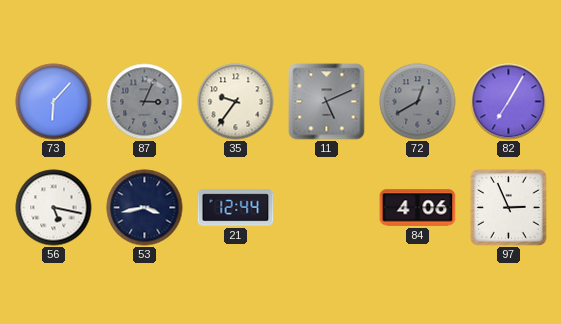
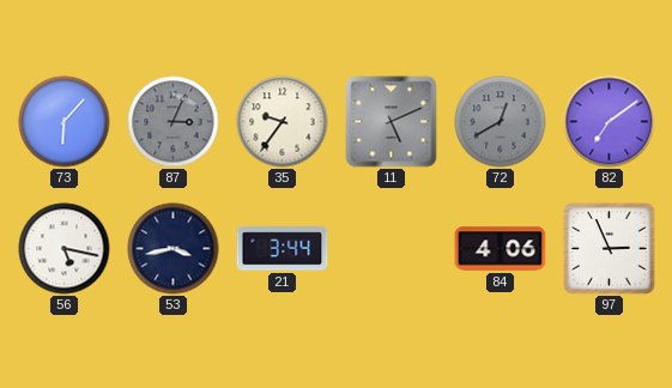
82: 7:05 -> 7:09
21: 12:44 -> 3:44
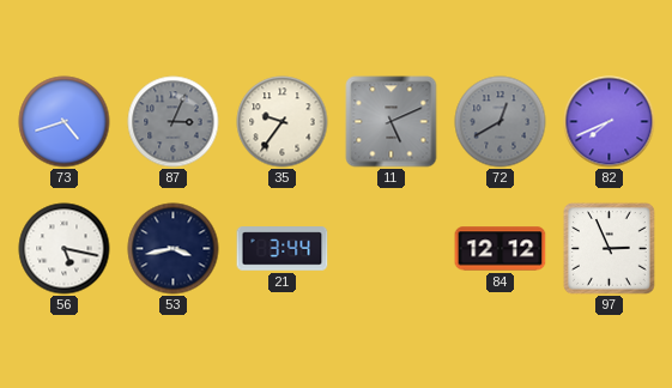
73: 6:07 -> 4:42
82: 7:09 -> 7:41
84: 4:06 -> 12:12
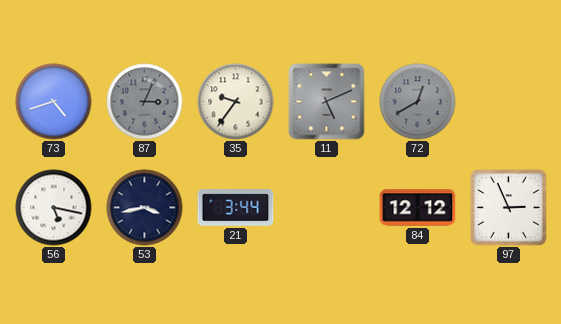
82: 7:41 -> none
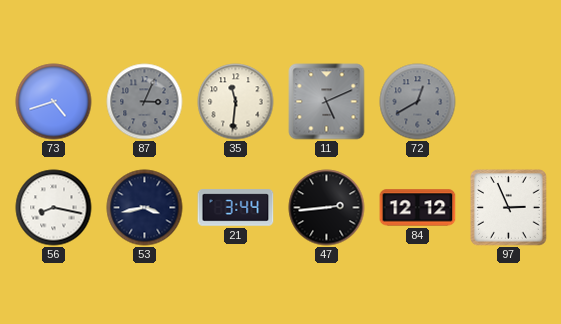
35: 9:36 -> 11:31
56: 5:17 -> 8:17
47: none -> 2:44
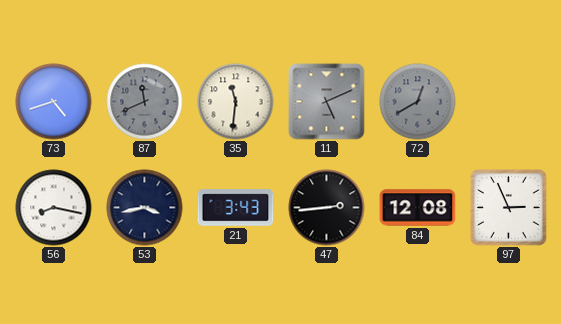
87: 3:04 -> 11:41
21: 3:44 -> 3:43
84: 12:12 -> 12:08
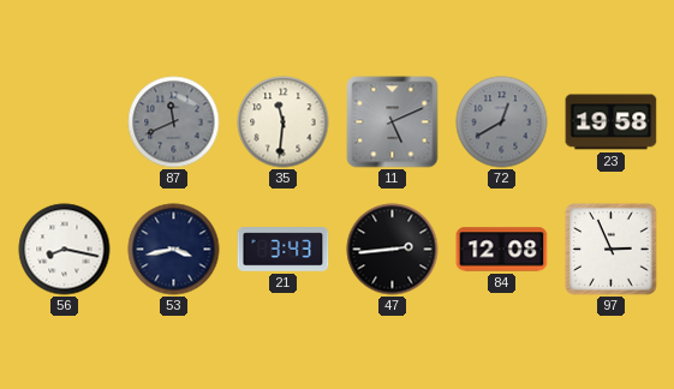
73: 4:42 -> none
23: none -> 19:58
